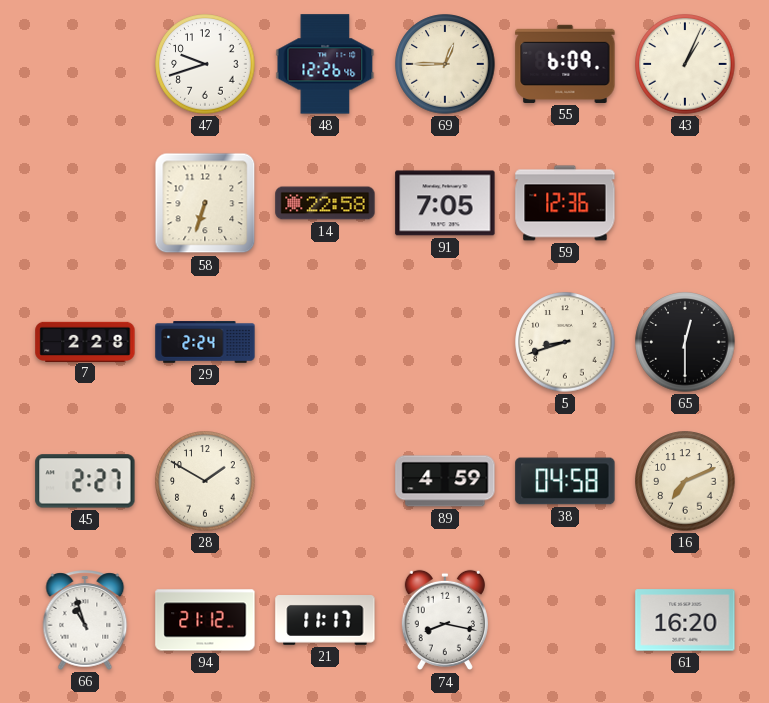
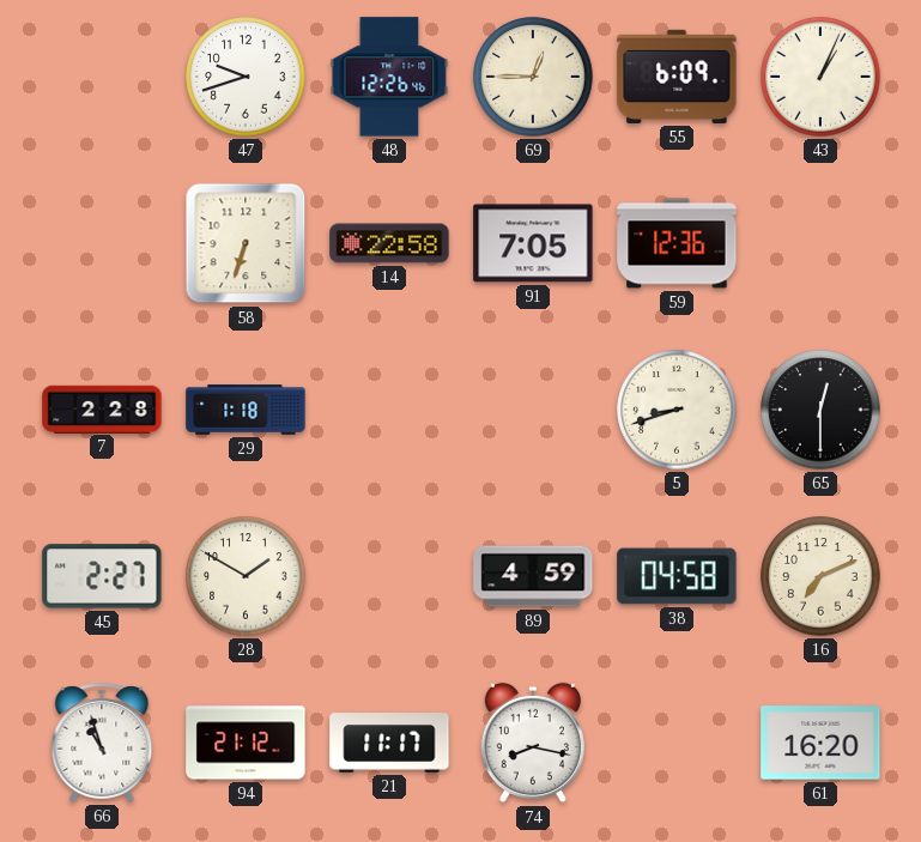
29: 2:24 -> 1:18
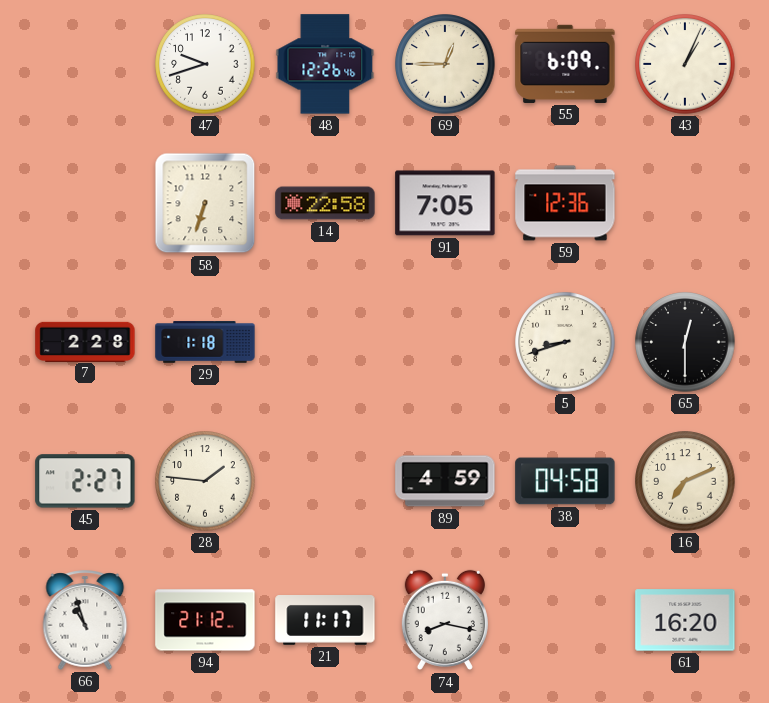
28: 1:50 -> 1:46
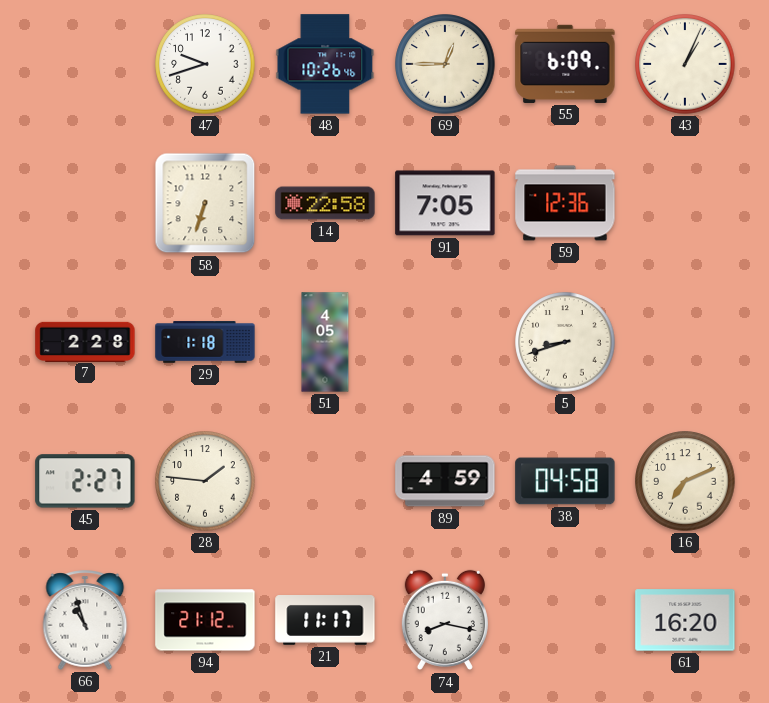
48: 12:26 -> 10:26
51: none -> 4:05
65: 12:30 -> none
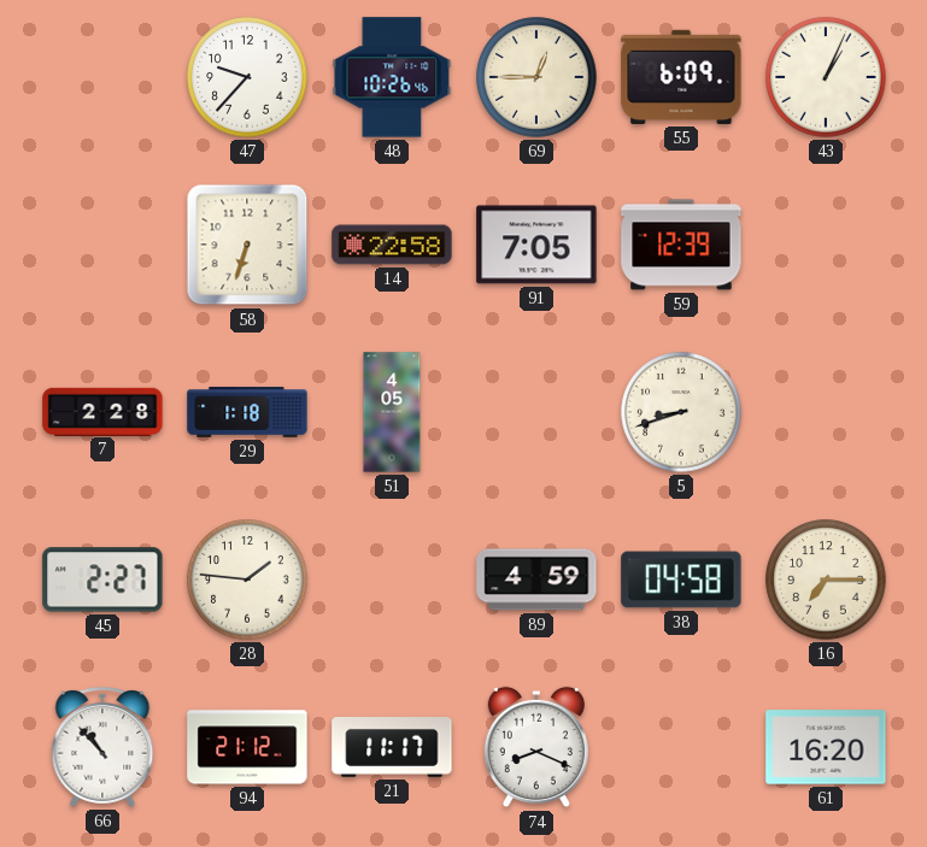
47: 9:42 -> 9:37
59: 12:36 -> 12:39
16: 7:11 -> 7:15
66: 10:57 -> 10:53
74: 8:17 -> 8:19
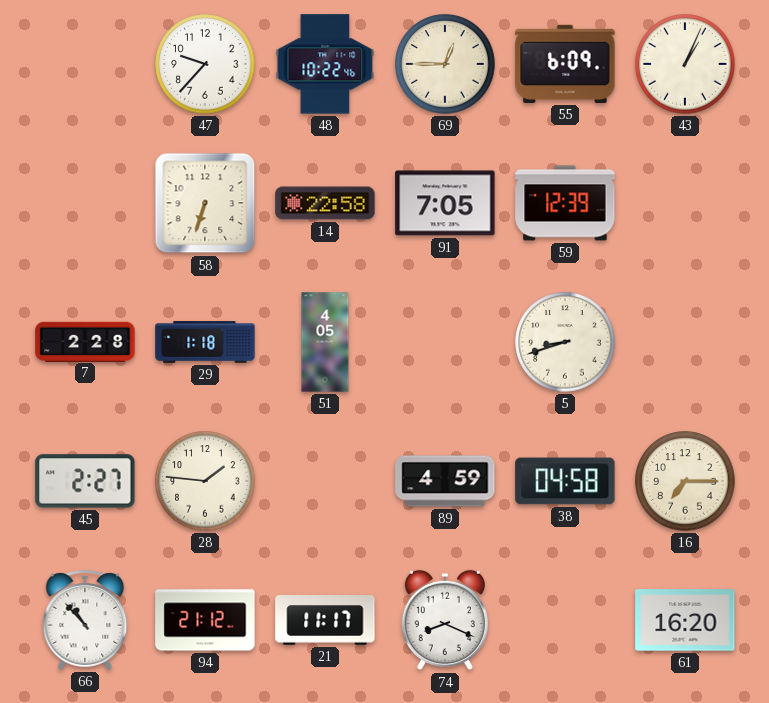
48: 10:26 -> 10:22
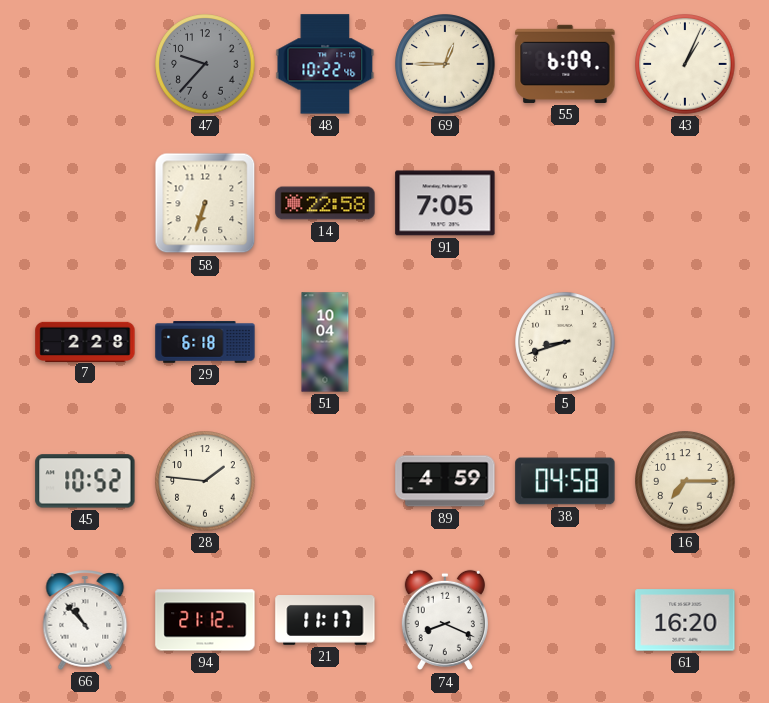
47 dial: white -> grey
59: 12:39 -> none
29: 1:18 -> 6:18
51: 4:05 -> 10:04
45: 2:27 -> 10:52
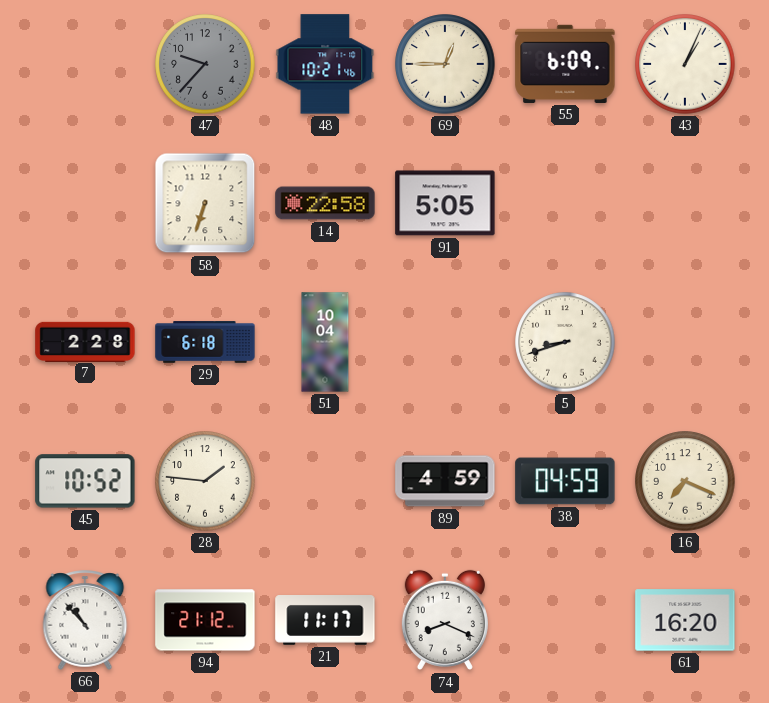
48: 10:22 -> 10:21
91: 7:05 -> 5:05
38: 04:58 -> 04:59
16: 7:15 -> 7:19
